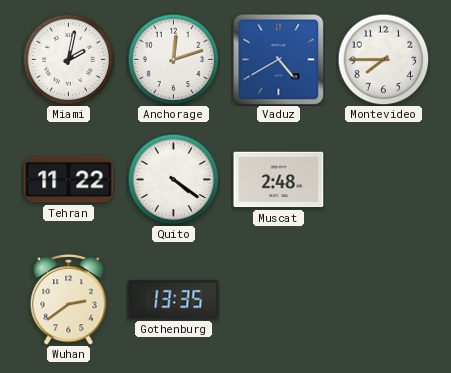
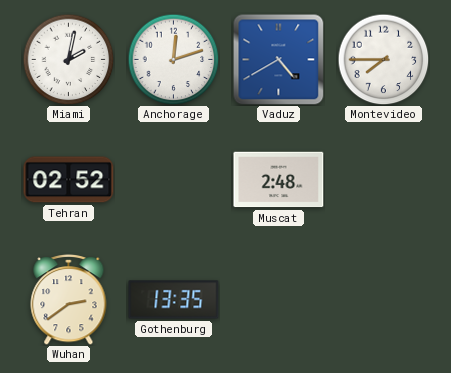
Tehran: 11:22 -> 02:52
Quito: 4:21 -> none
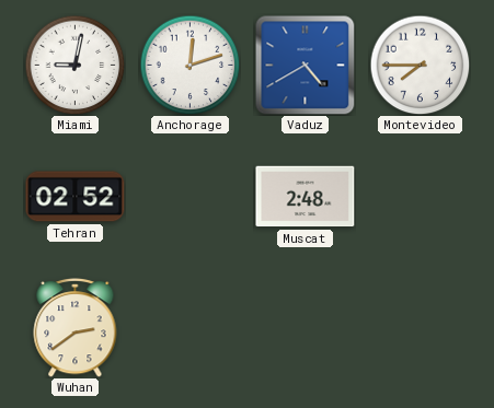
Miami: 2:02 -> 9:02
Gothenburg: 13:35 -> none
